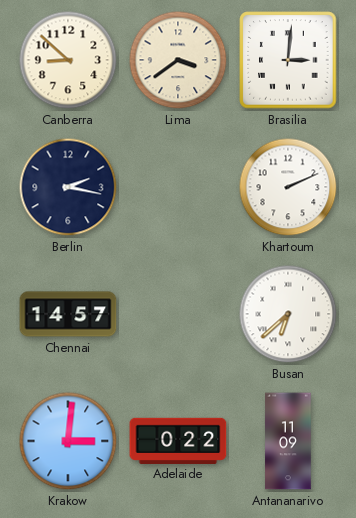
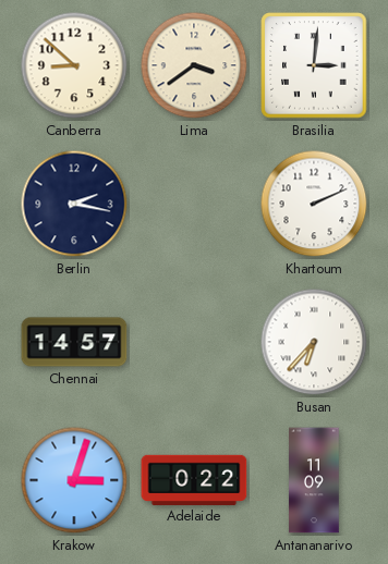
Busan: 6:38 -> 6:37
Krakow: 3:01 -> 3:03
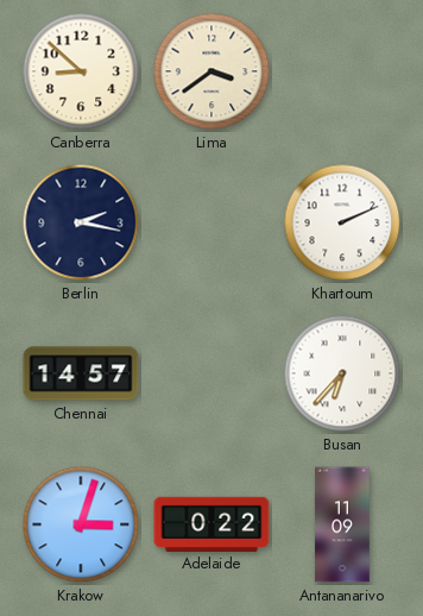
Brasilia: 3:01 -> none
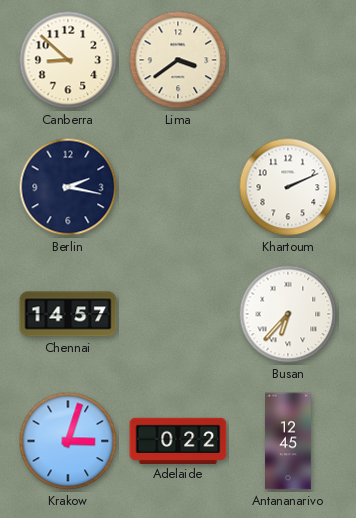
Antananarivo: 11:09 -> 12:45
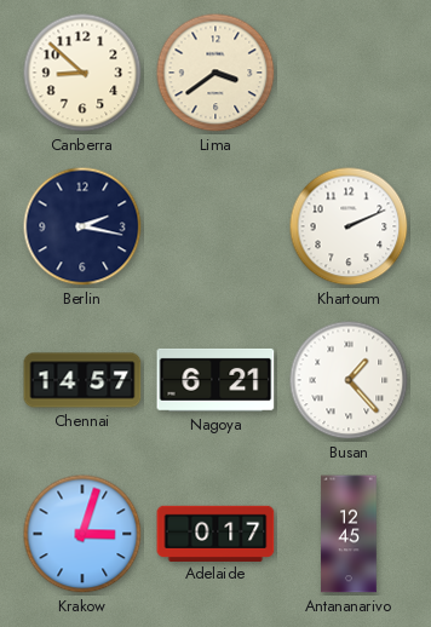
Nagoya: none -> 6:21
Busan: 6:37 -> 1:23
Adelaide: 0:22 -> 0:17
